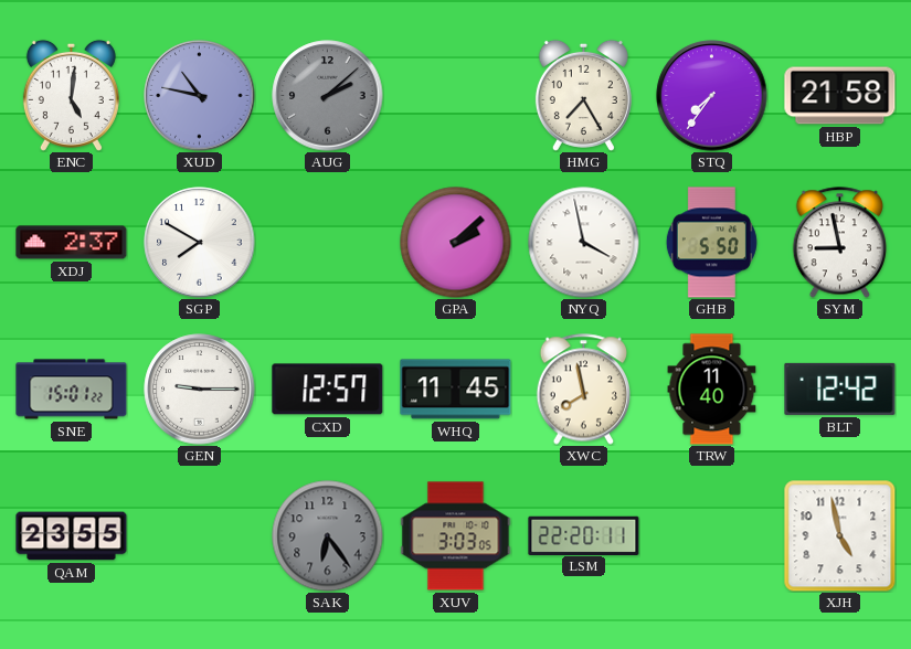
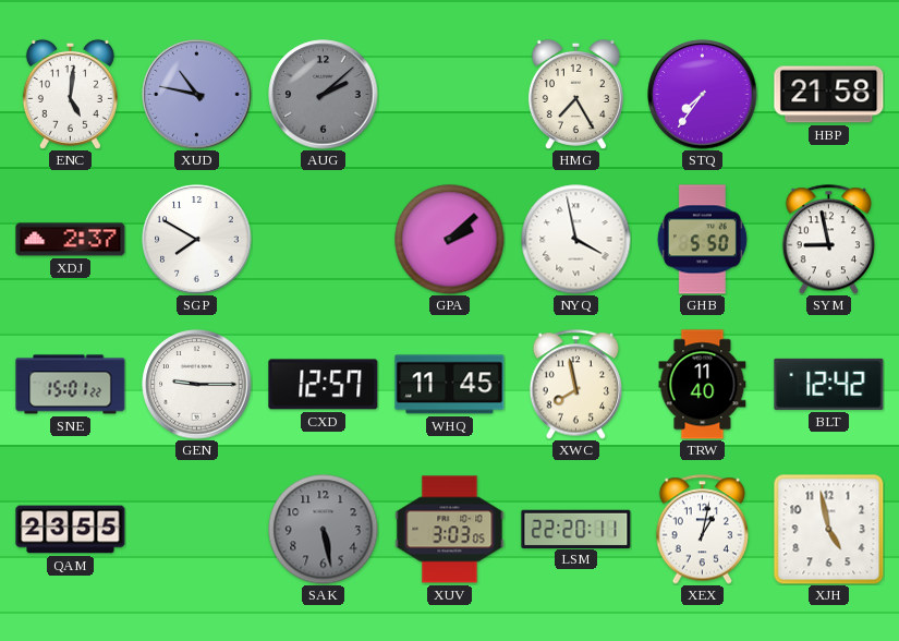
SAK: 6:24 -> 5:28
XEX: none -> 1:02
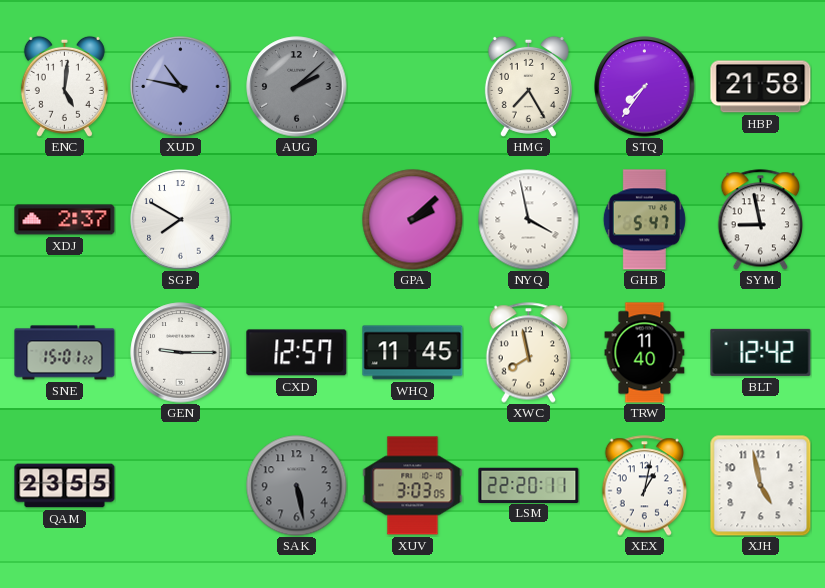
GHB: 5:50 -> 5:47
